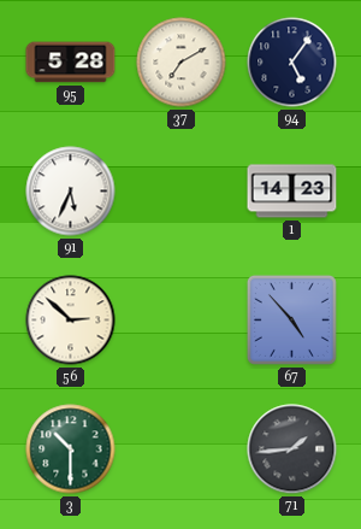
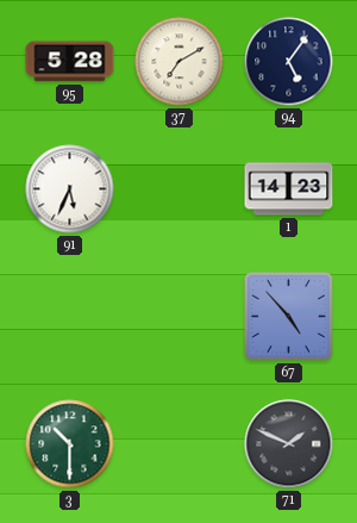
56: 2:52 -> none
71: 1:44 -> 1:49
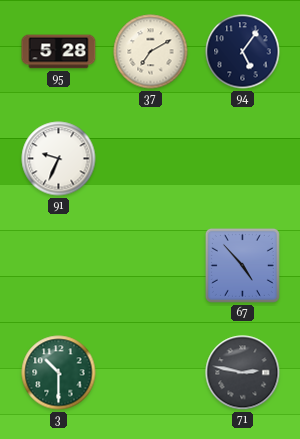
91: 5:34 -> 9:34
1: 14:23 -> none
71: 1:49 -> 2:47
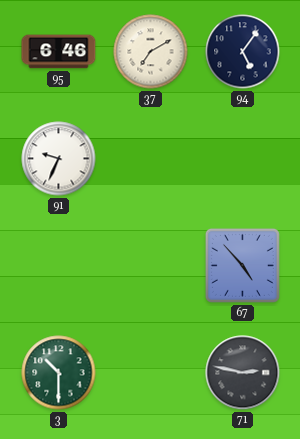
95: 5:28 -> 6:46
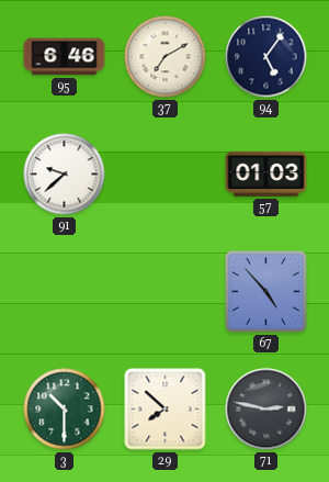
91: 9:34 -> 9:38
57: none -> 01:03
29: none -> 7:52
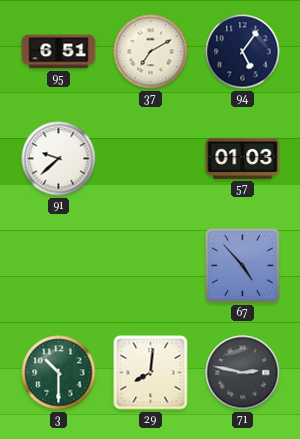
95: 6:46 -> 6:51
29: 7:52 -> 8:01
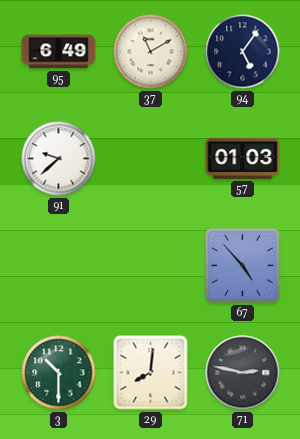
95: 6:51 -> 6:49
37: 7:10 -> 11:10
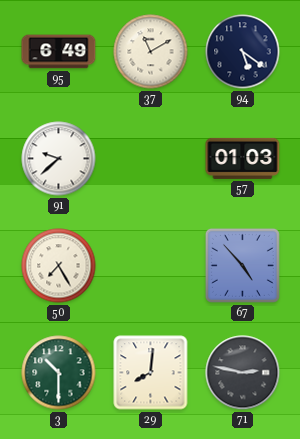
94: 5:06 -> 5:21
50: none -> 7:25
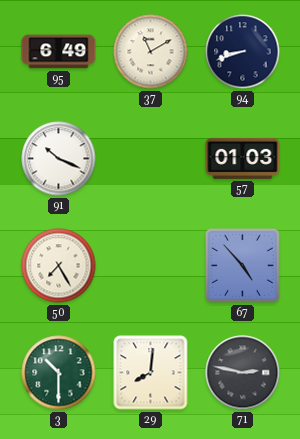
94: 5:21 -> 8:42
91: 9:38 -> 10:19
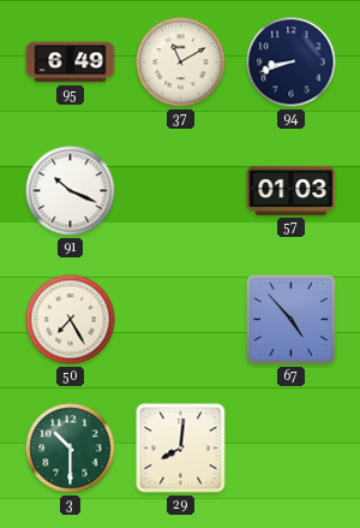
71: 2:47 -> none
